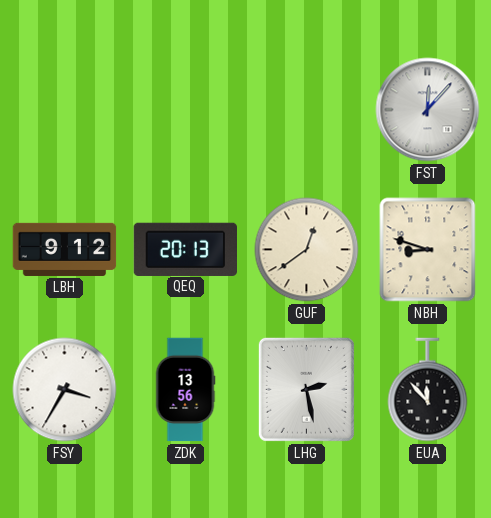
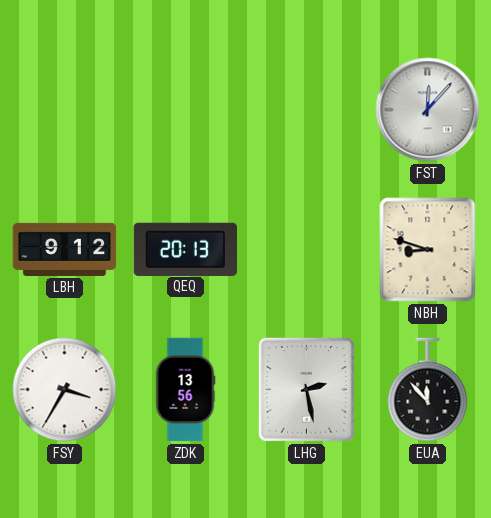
GUF: 12:39 -> none
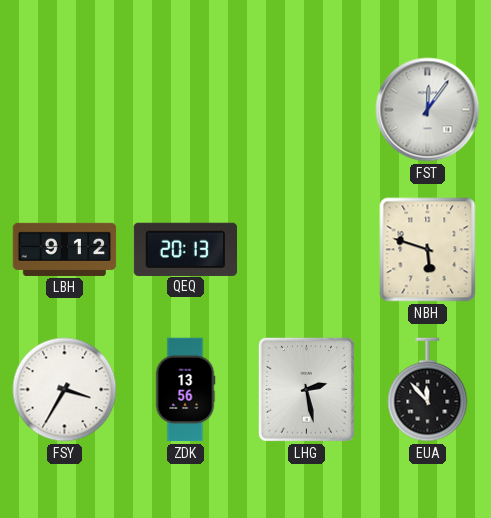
FST: 12:07 -> 12:06
NBH: 8:48 -> 5:48
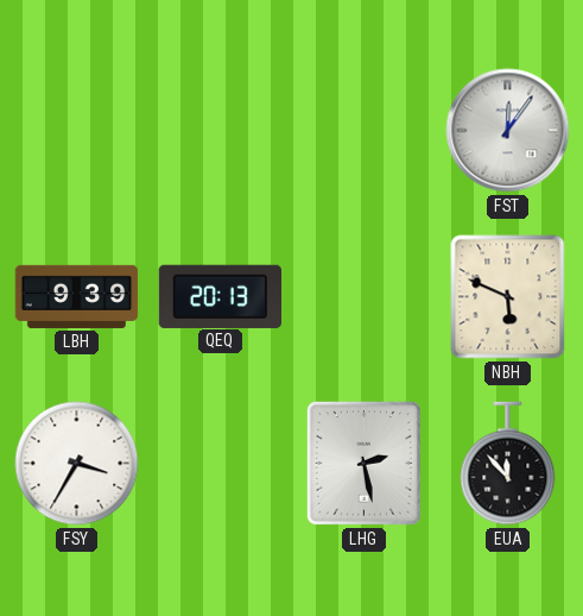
LBH: 9:12 -> 9:39
NBH: 5:48 -> 5:49
ZDK: 13:56 -> none
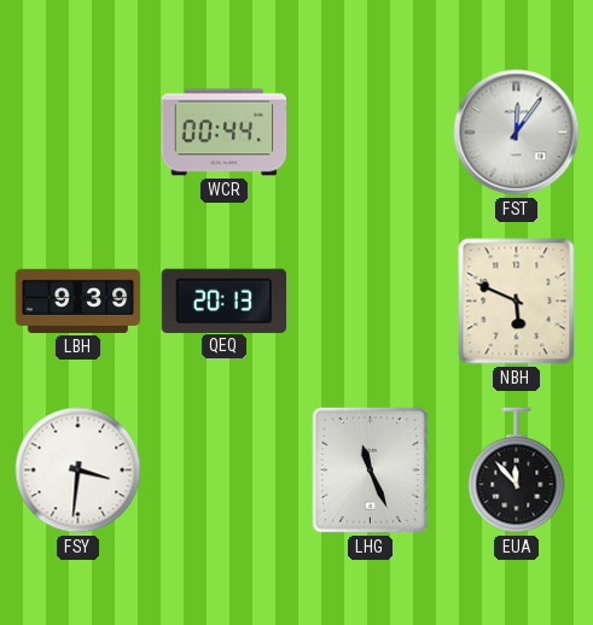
WCR: none -> 00:44
FSY: 3:35 -> 3:31
LHG: 2:28 -> 11:26
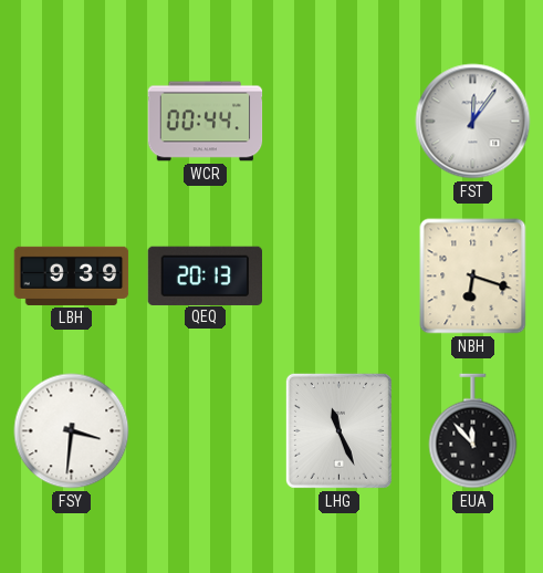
NBH: 5:49 -> 6:18
